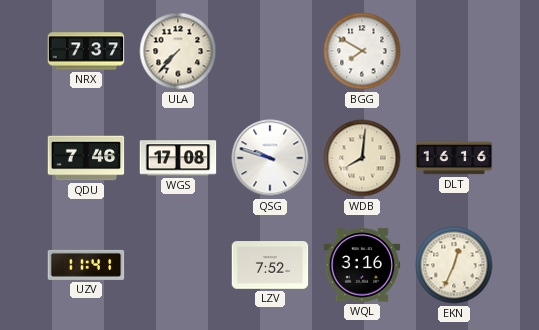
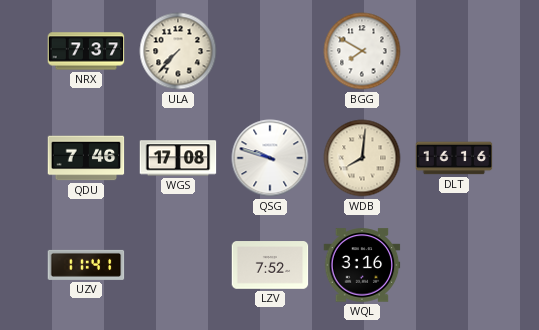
EKN: 12:34 -> none
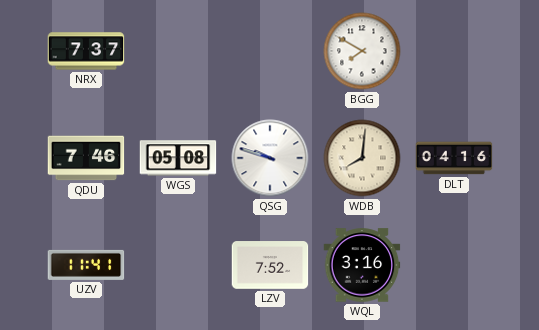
ULA: 7:37 -> none
WGS: 17:08 -> 05:08
DLT: 16:16 -> 04:16
